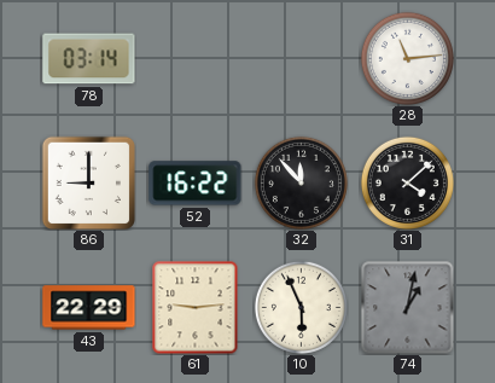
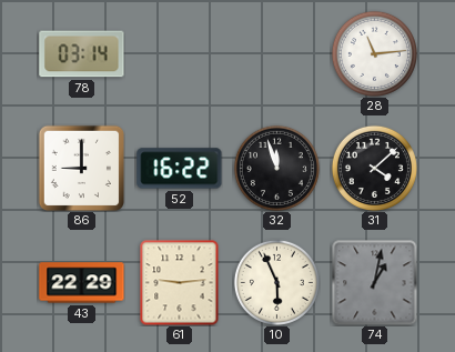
32: 11:53 -> 11:57
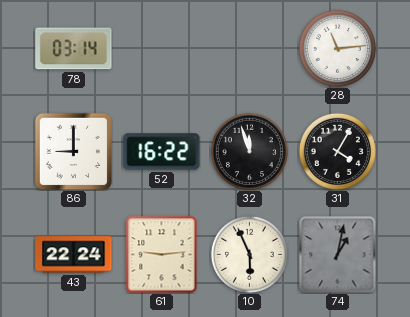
31: 4:08 -> 4:05
43: 22:29 -> 22:24
